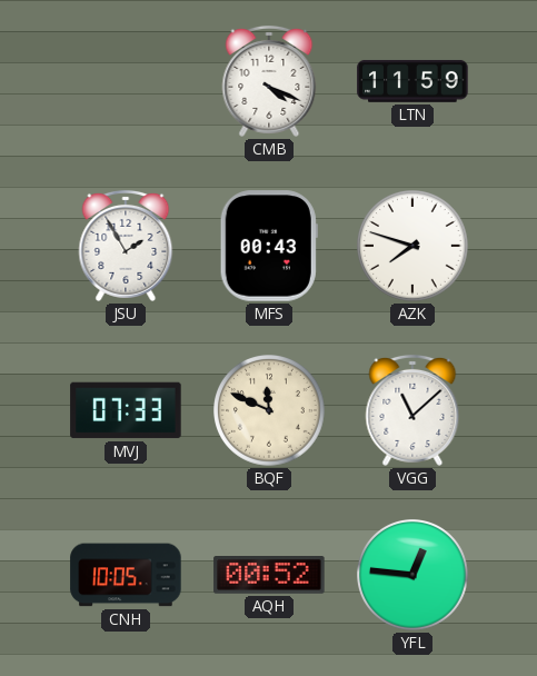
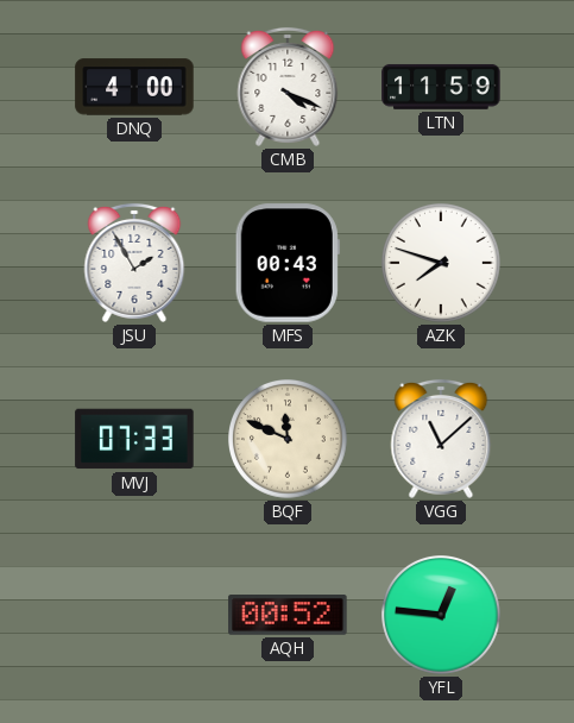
DNQ: none -> 4:00
CNH: 10:05 -> none
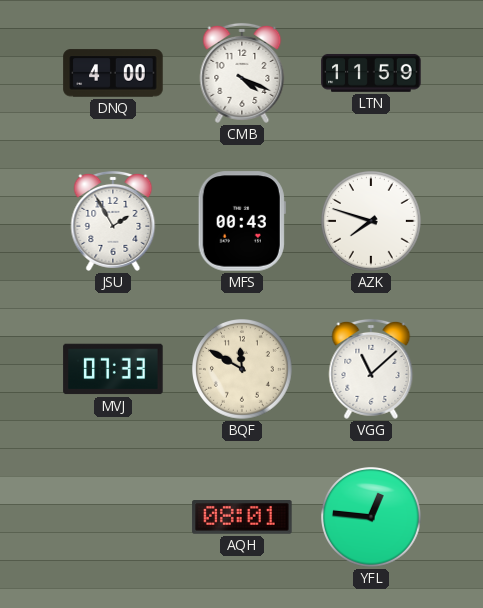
BQF: 11:49 -> 11:50
AQH: 00:52 -> 08:01
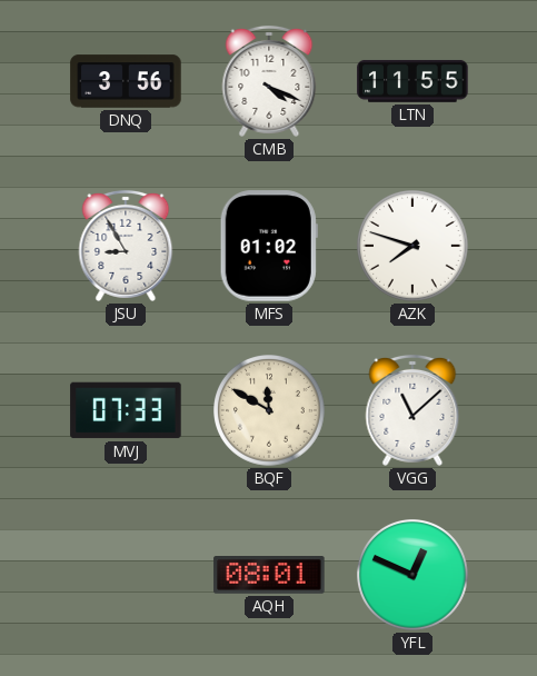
DNQ: 4:00 -> 3:56
LTN: 11:59 -> 11:55
JSU: 1:55 -> 8:55
MFS: 00:43 -> 01:02
YFL: 12:46 -> 12:49
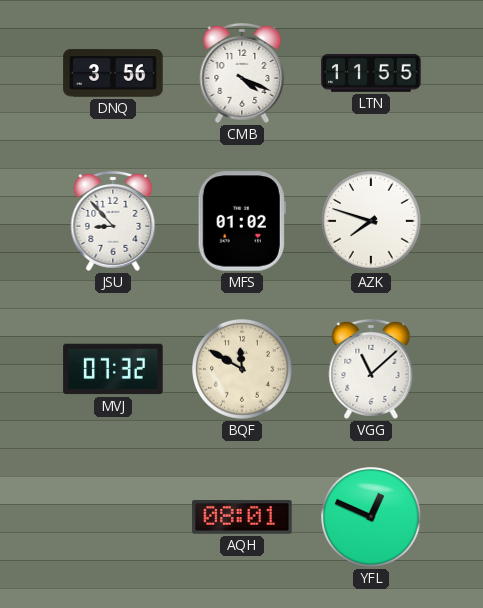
JSU: 8:55 -> 8:53
MVJ: 07:33 -> 07:32
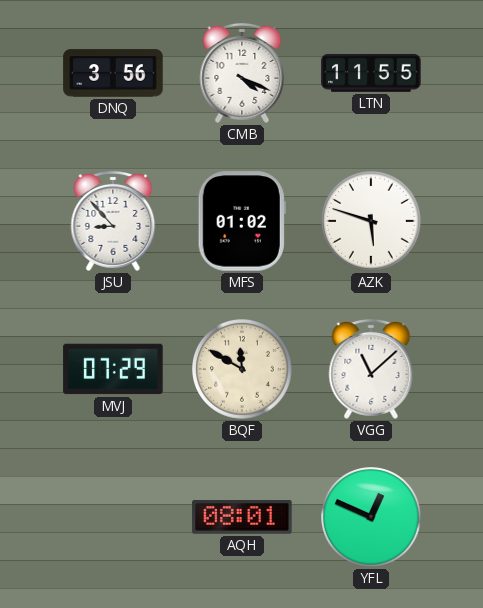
AZK: 7:48 -> 5:48
MVJ: 07:32 -> 07:29
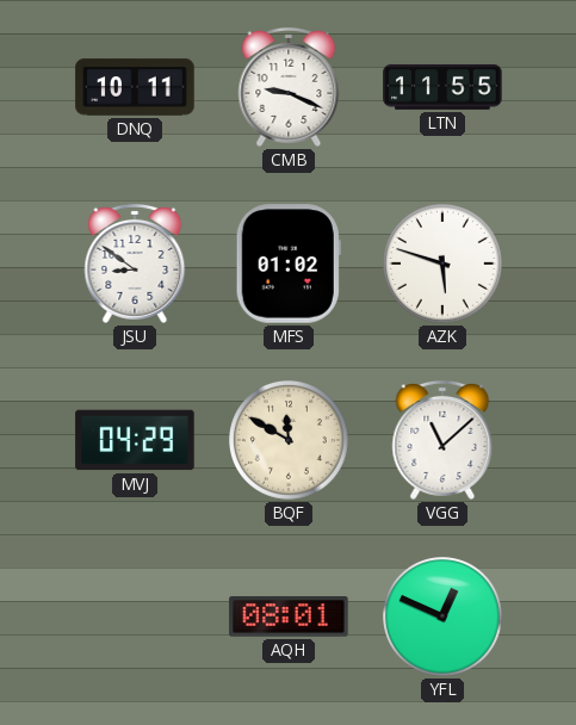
DNQ: 3:56 -> 10:11
CMB: 4:19 -> 9:19
JSU: 8:53 -> 8:51
MVJ: 07:29 -> 04:29
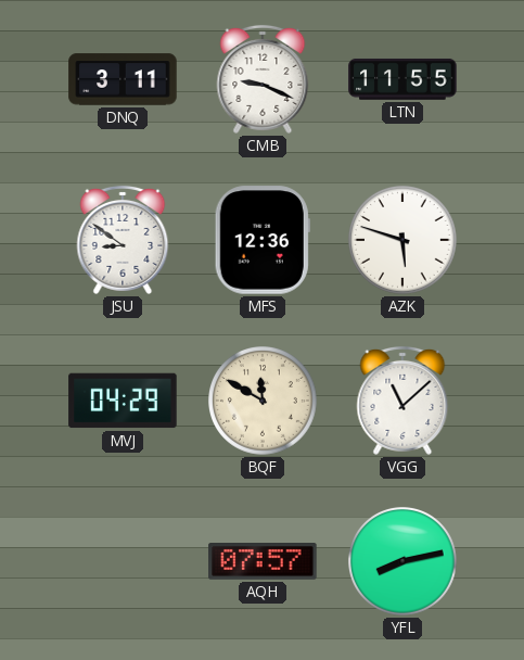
DNQ: 10:11 -> 3:11
MFS: 01:02 -> 12:36
AQH: 08:01 -> 07:57
YFL: 12:49 -> 8:13
